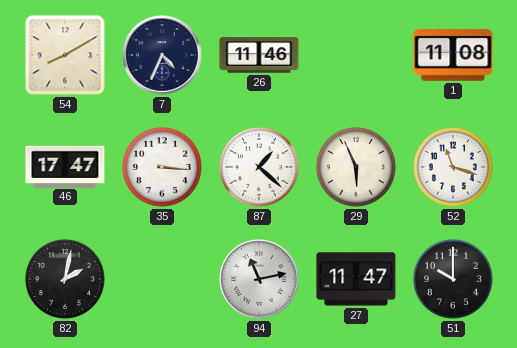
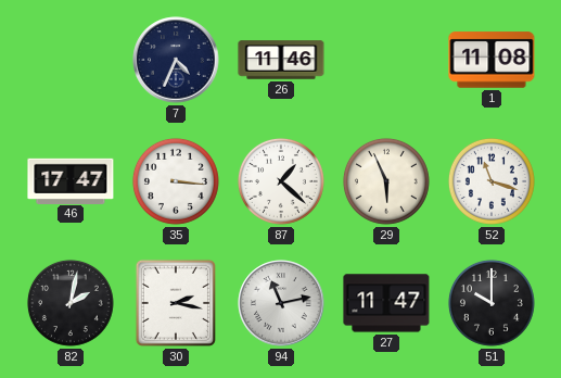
54: 8:10 -> none
30: none -> 2:17
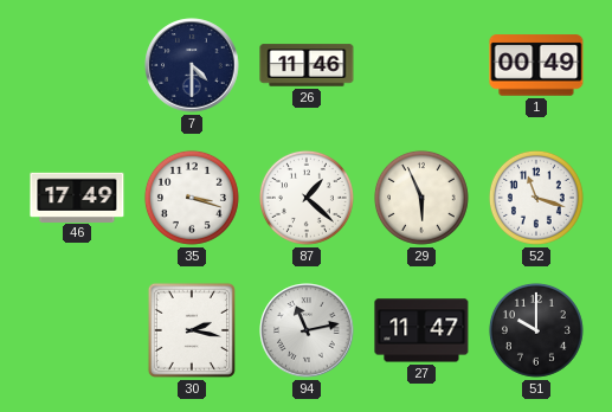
7: 4:34 -> 4:30
1: 11:08 -> 00:49
46: 17:47 -> 17:49
35: 3:16 -> 3:18
82: 2:02 -> none
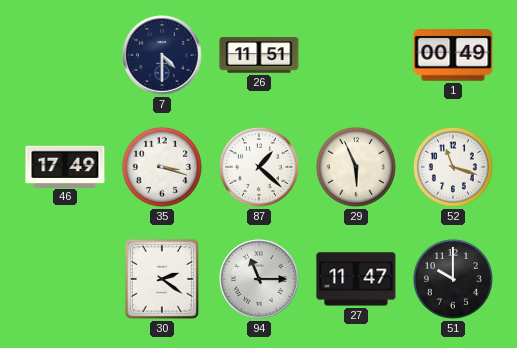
26: 11:46 -> 11:51
30: 2:17 -> 2:21
94: 11:13 -> 11:15
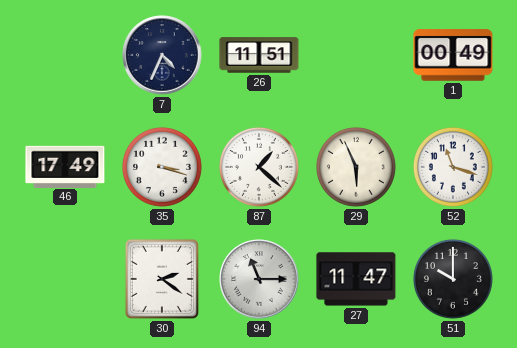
7: 4:30 -> 4:34
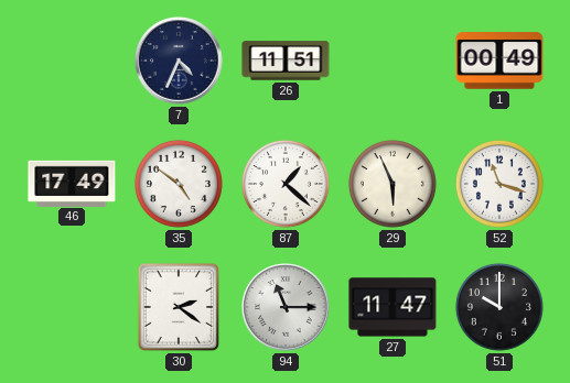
35: 3:18 -> 4:51
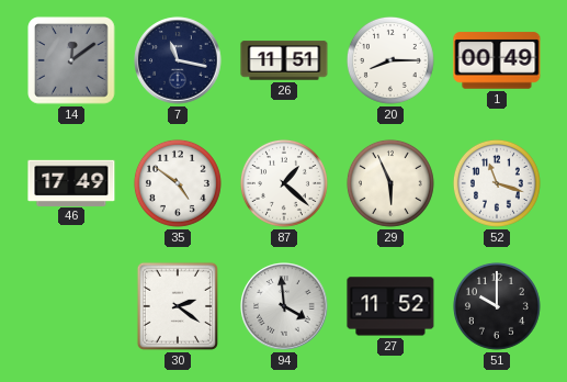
14: none -> 12:09
7: 4:34 -> 11:17
20: none -> 8:15
94: 11:15 -> 3:59
27: 11:47 -> 11:52
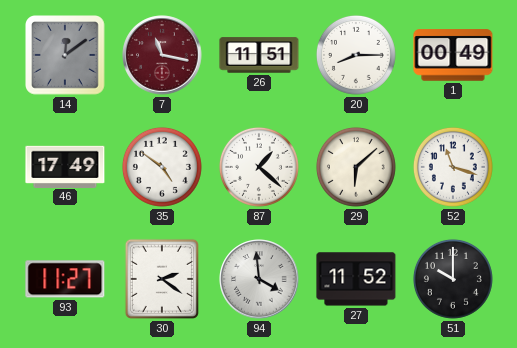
7 dial: navy -> burgundy
29: 5:56 -> 6:08
93: none -> 11:27
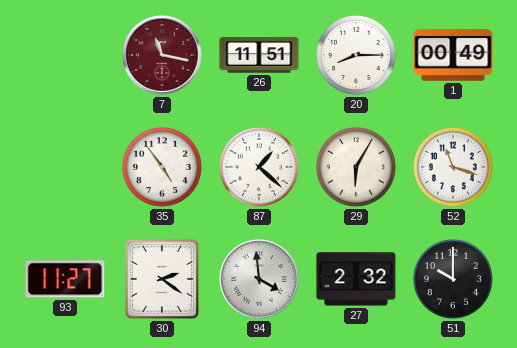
14: 12:09 -> none
46: 17:49 -> none
35: 4:51 -> 4:54
29: 6:08 -> 6:05
27: 11:52 -> 2:32
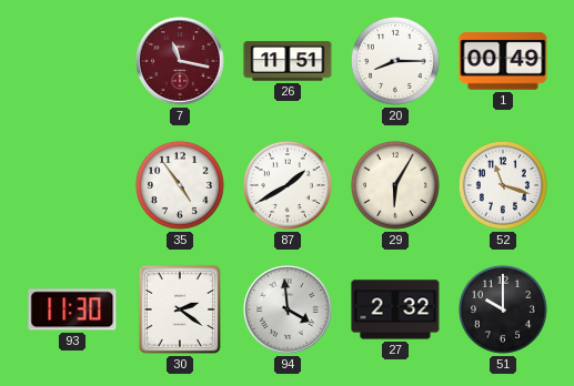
87: 1:22 -> 1:40
93: 11:27 -> 11:30
